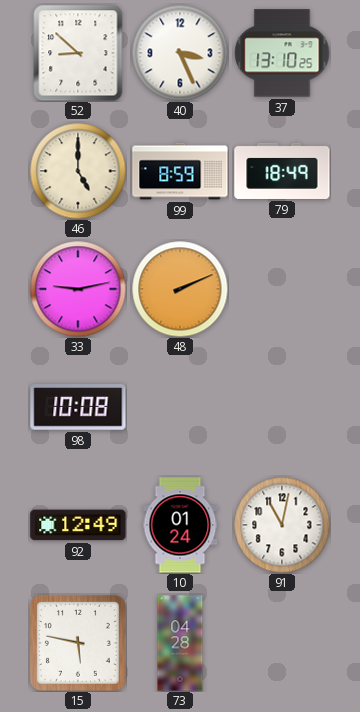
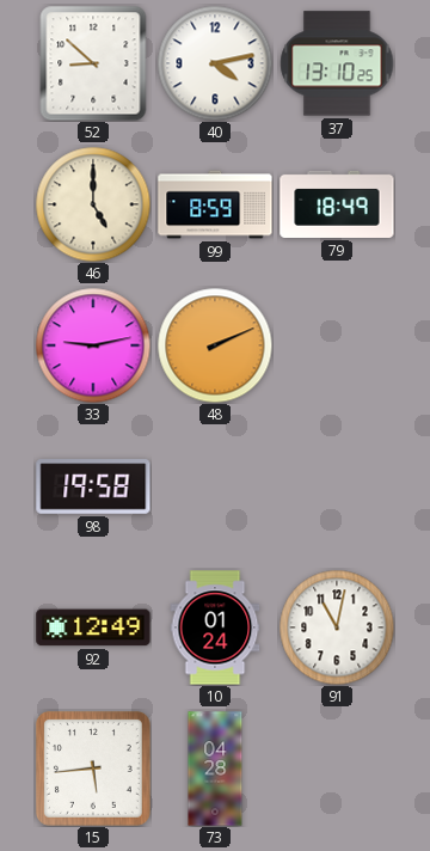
40: 3:26 -> 4:13
98: 10:08 -> 19:58
15: 5:47 -> 5:44
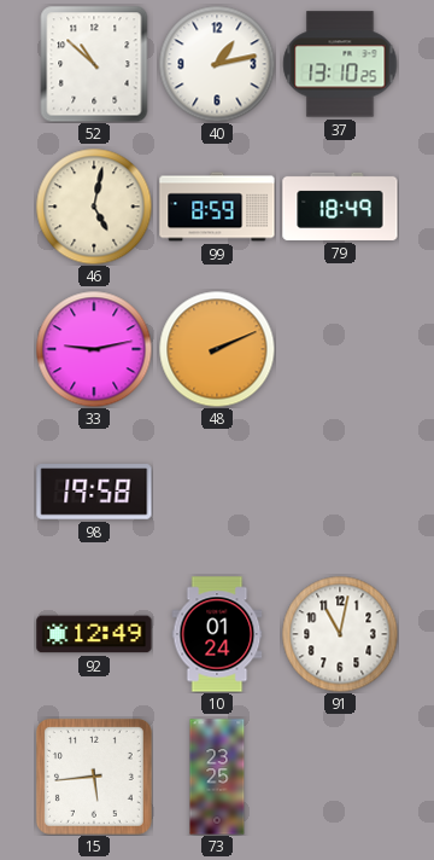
52: 8:52 -> 10:52
40: 4:13 -> 1:13
46: 5:00 -> 5:02
73: 04:28 -> 23:25
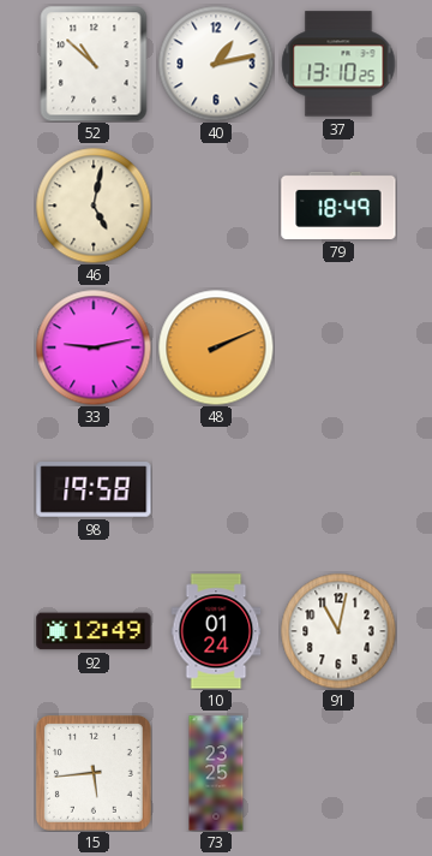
99: 8:59 -> none
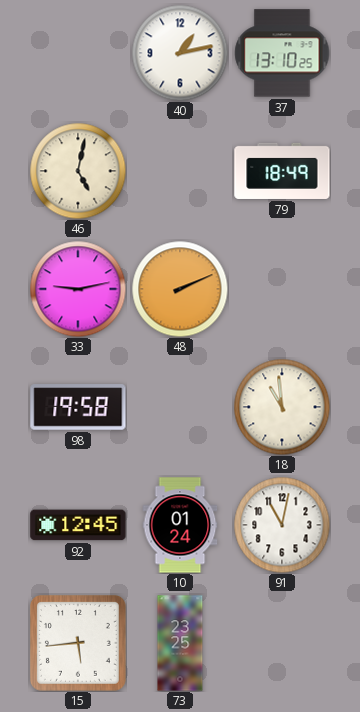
52: 10:52 -> none
18: none -> 10:59
92: 12:49 -> 12:45
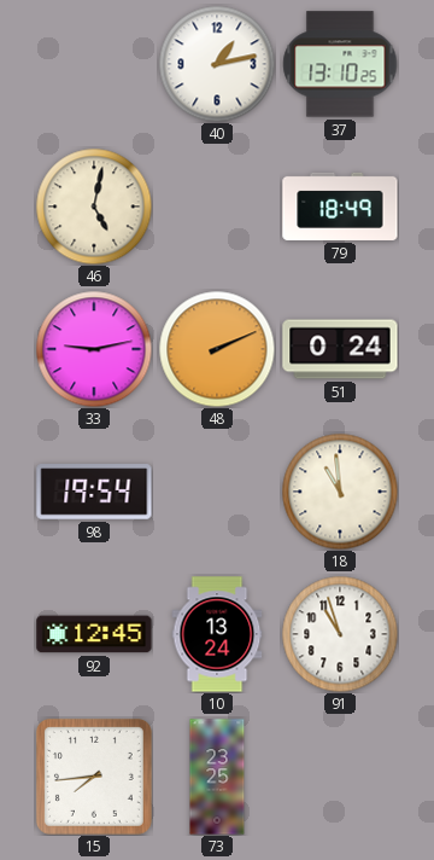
51: none -> 0:24
98: 19:58 -> 19:54
10: 01:24 -> 13:24
91: 11:02 -> 10:57
15: 5:44 -> 7:44
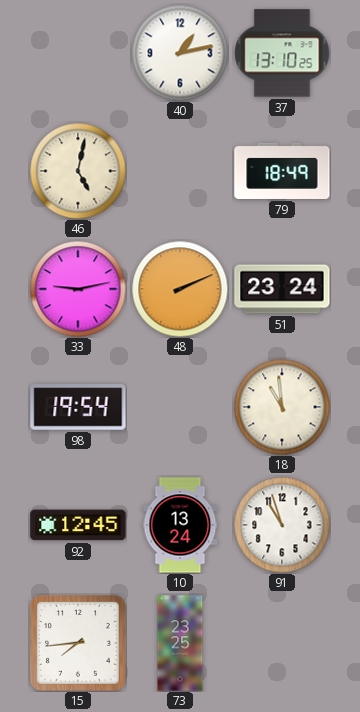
51: 0:24 -> 23:24
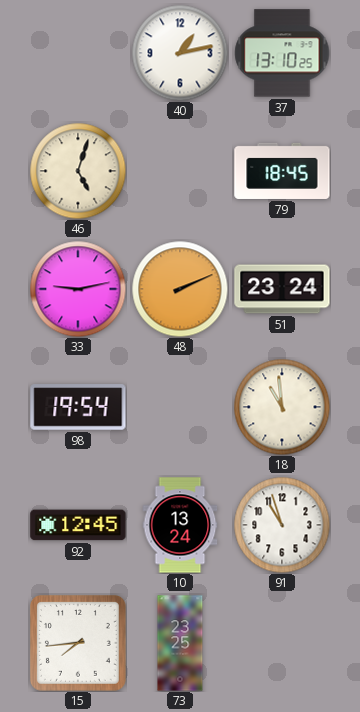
46: 5:02 -> 5:03
79: 18:49 -> 18:45
